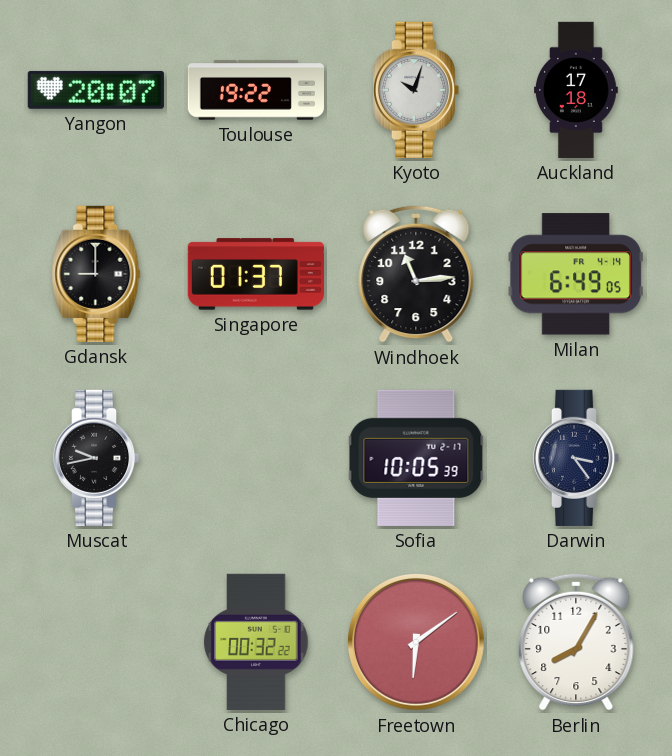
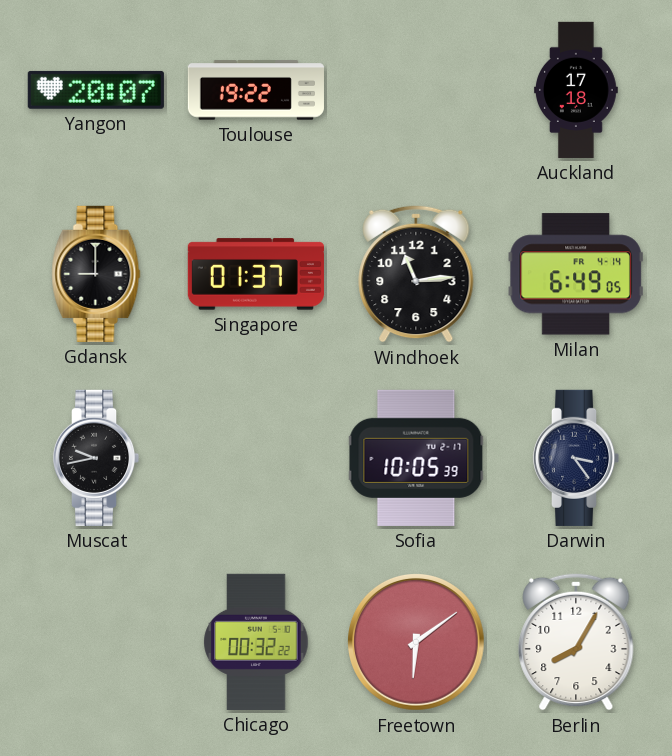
Kyoto: 10:03 -> none
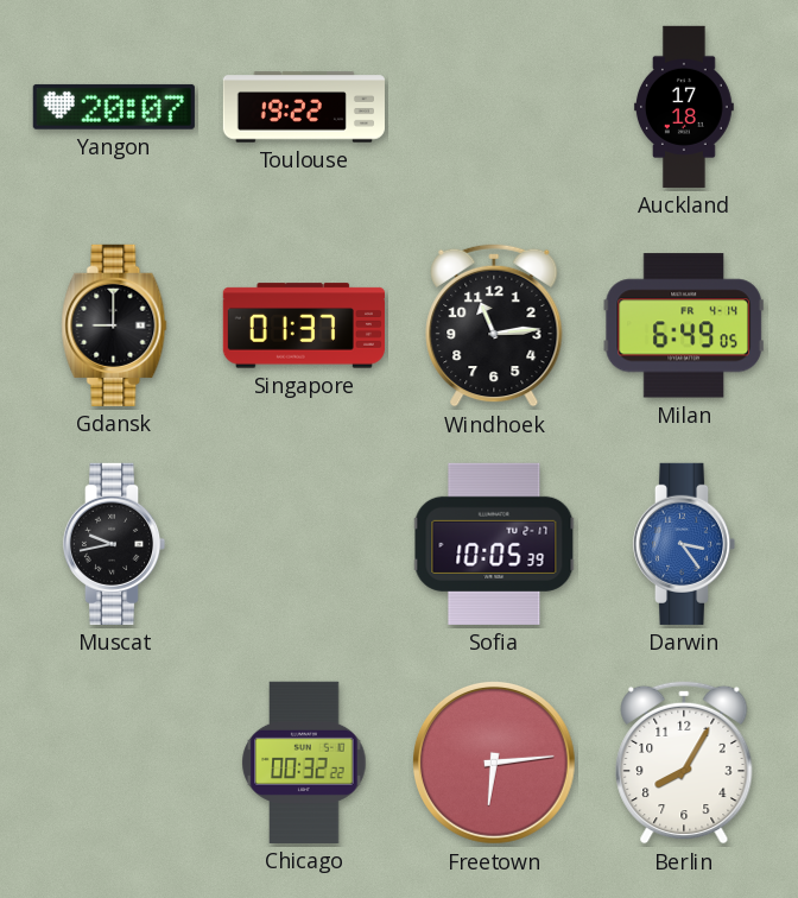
Darwin dial: navy -> blue
Freetown: 6:09 -> 6:14
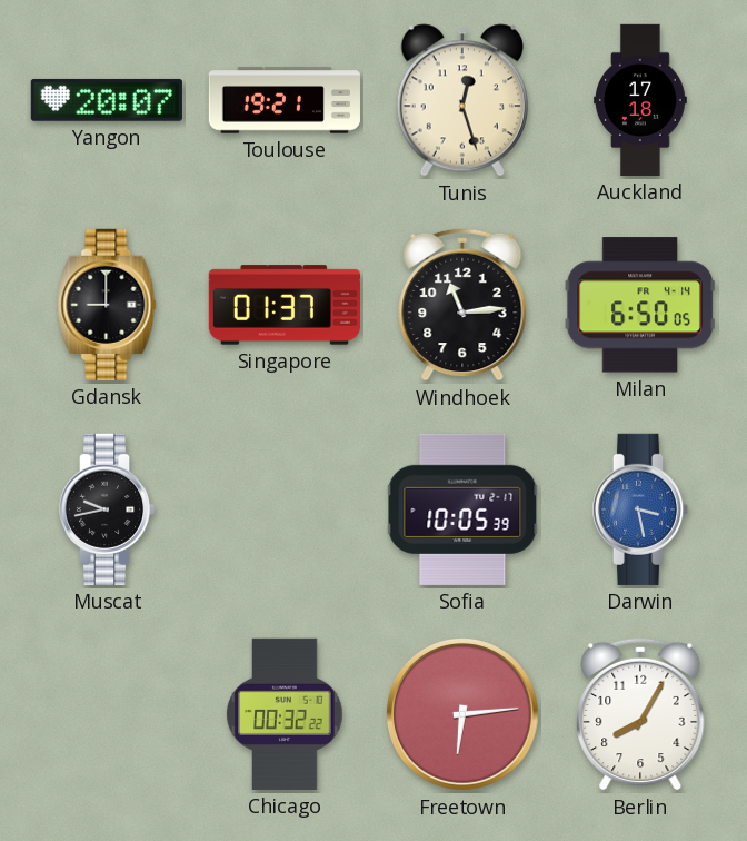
Toulouse: 19:22 -> 19:21
Tunis: none -> 12:27
Milan: 6:49 -> 6:50
Darwin: 3:24 -> 3:28
